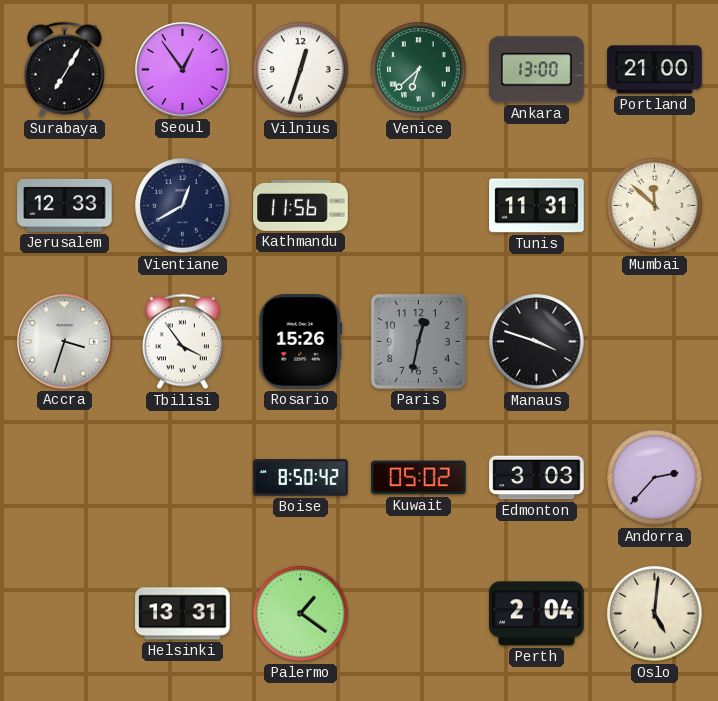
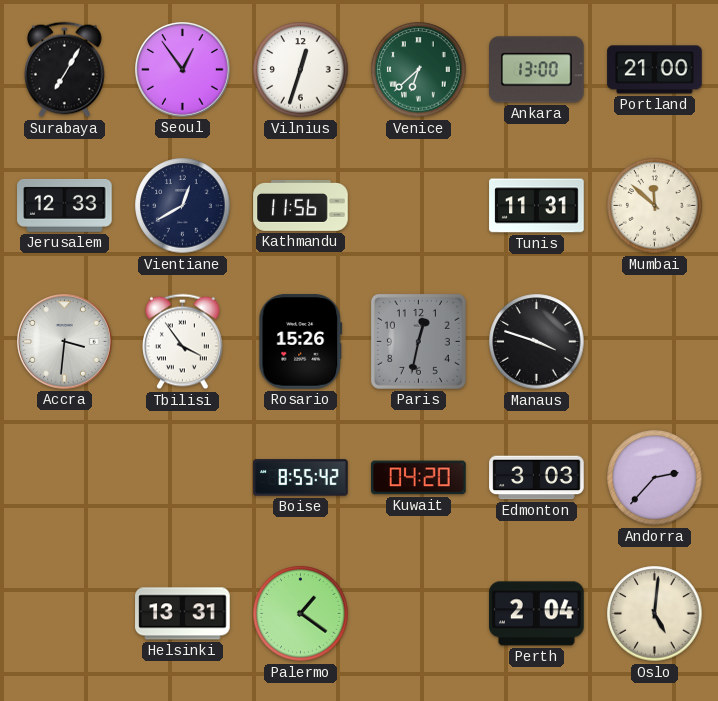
Accra: 3:33 -> 3:31
Boise: 8:50 -> 8:55
Kuwait: 05:02 -> 04:20
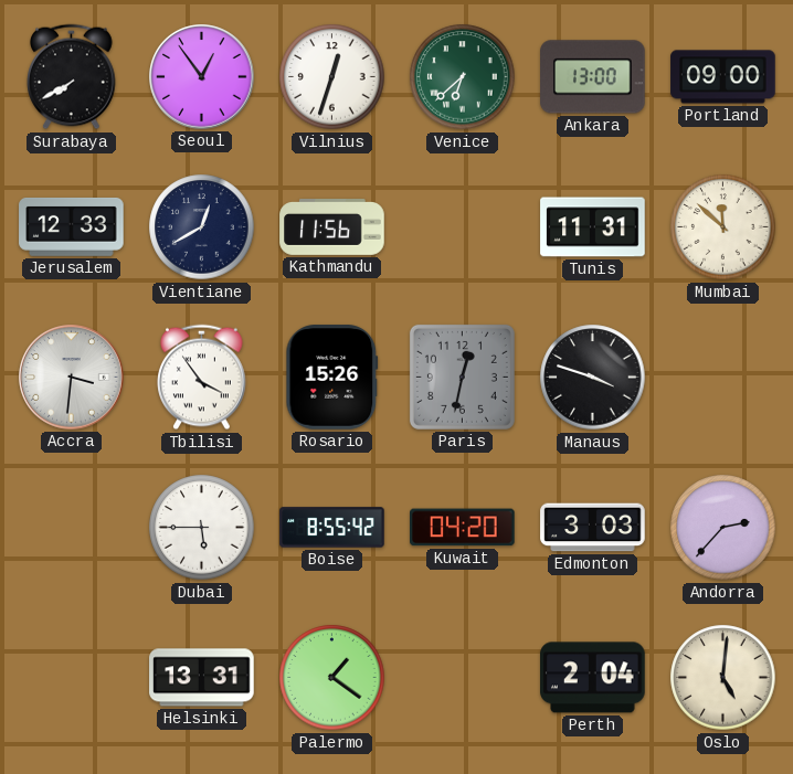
Surabaya: 7:05 -> 7:40
Portland: 21:00 -> 09:00
Dubai: none -> 5:45
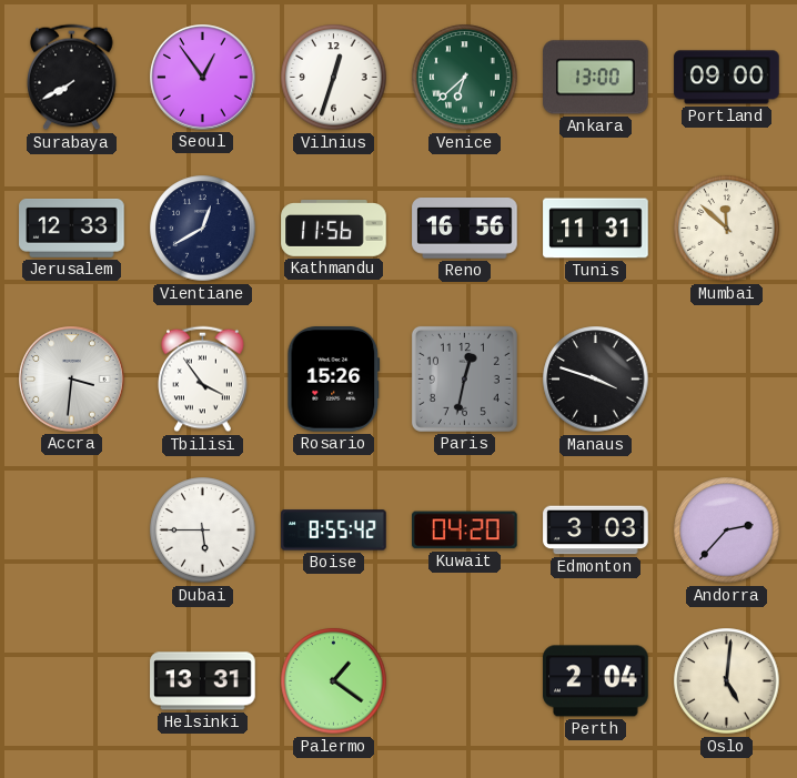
Reno: none -> 16:56
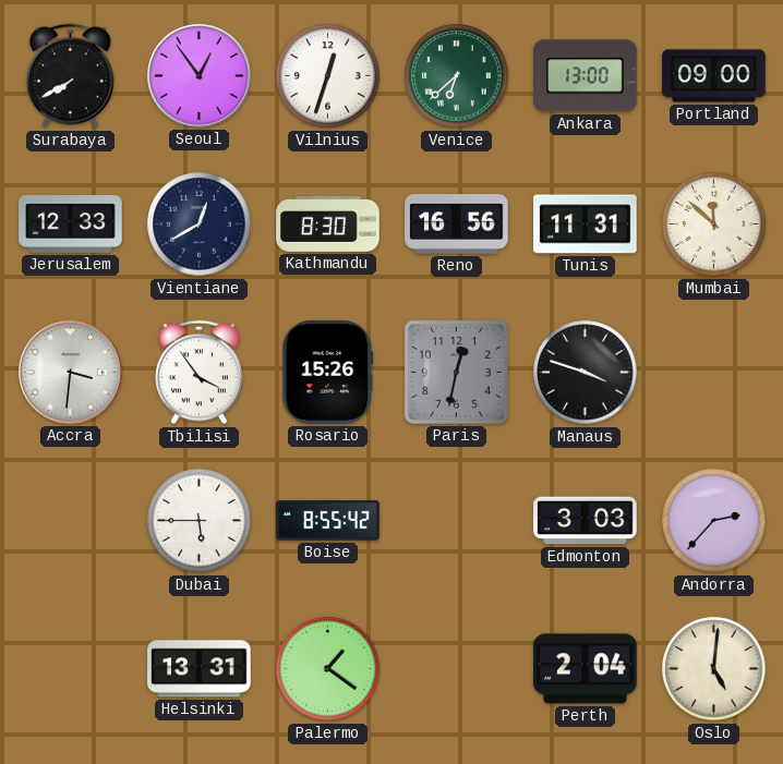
Kathmandu: 11:56 -> 8:30
Kuwait: 04:20 -> none
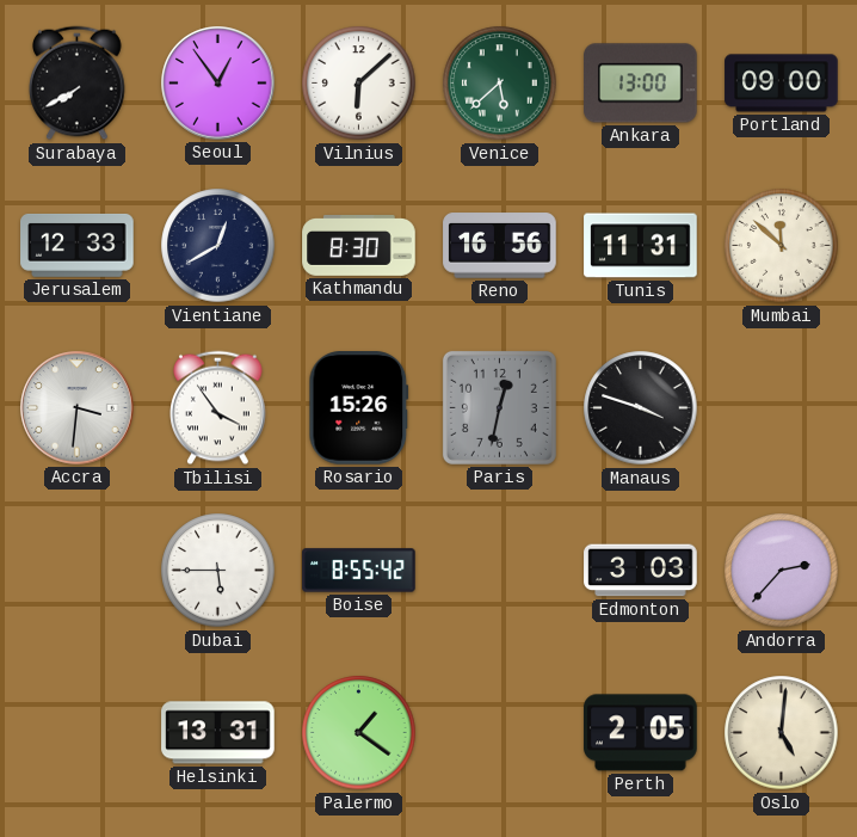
Vilnius: 12:33 -> 6:08
Venice: 6:38 -> 5:38
Perth: 2:04 -> 2:05
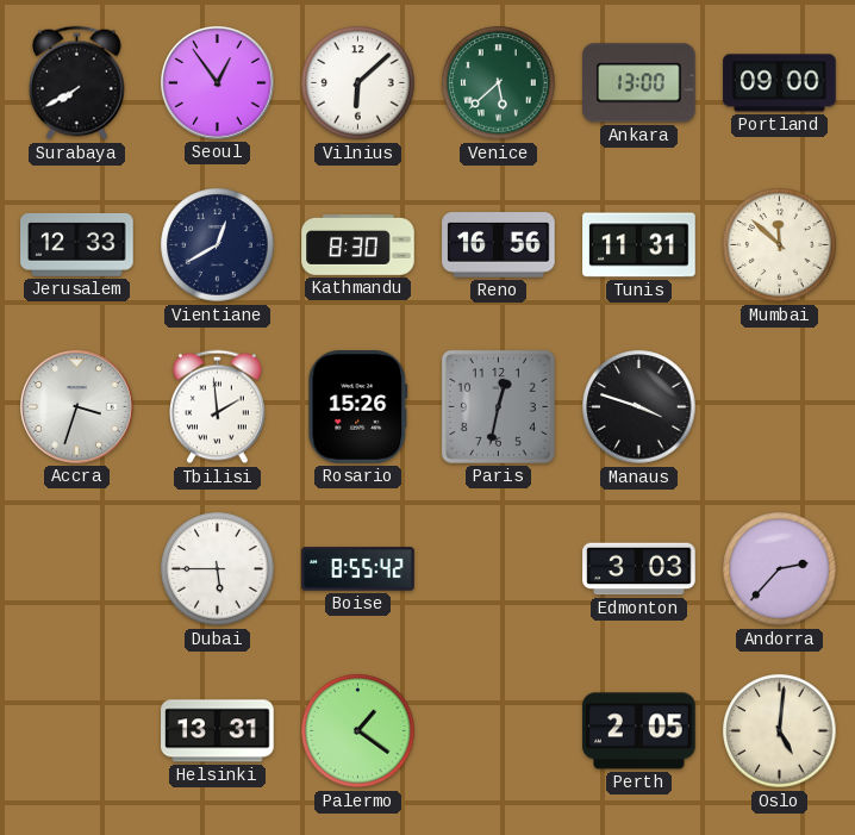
Accra: 3:31 -> 3:33
Tbilisi: 3:54 -> 1:59
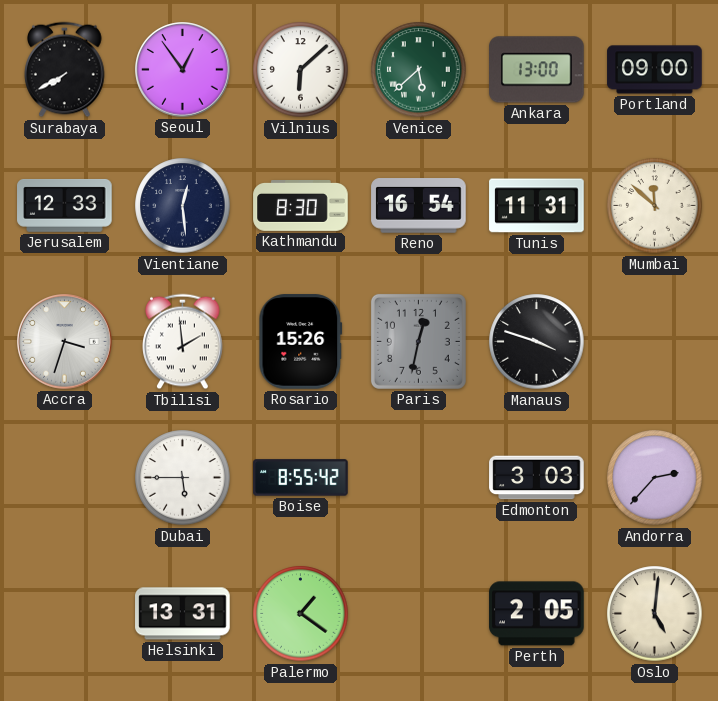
Vientiane: 12:40 -> 12:29
Reno: 16:56 -> 16:54
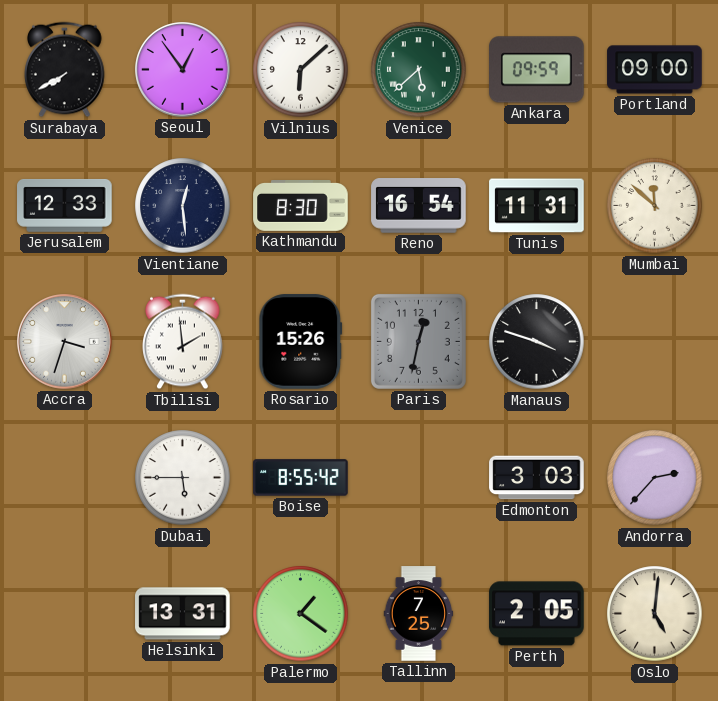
Ankara: 13:00 -> 09:59
Tallinn: none -> 7:25
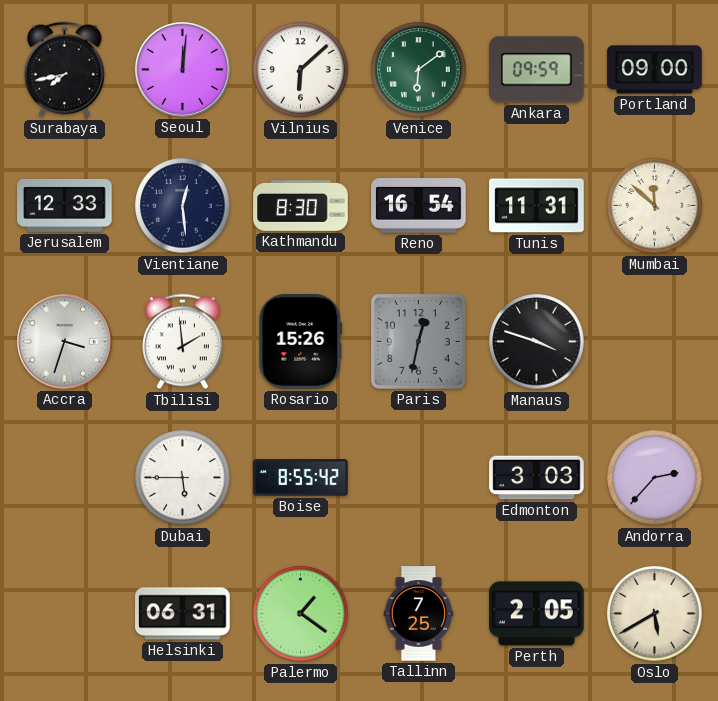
Surabaya: 7:40 -> 7:43
Seoul: 12:54 -> 12:01
Venice: 5:38 -> 6:09
Helsinki: 13:31 -> 06:31
Oslo: 5:01 -> 5:40
